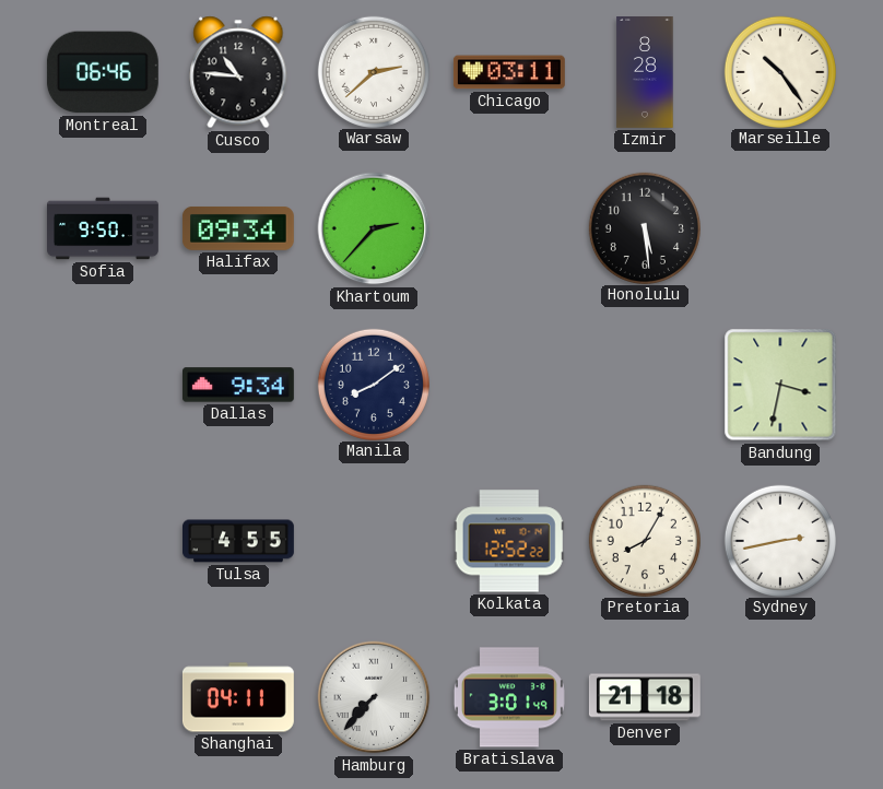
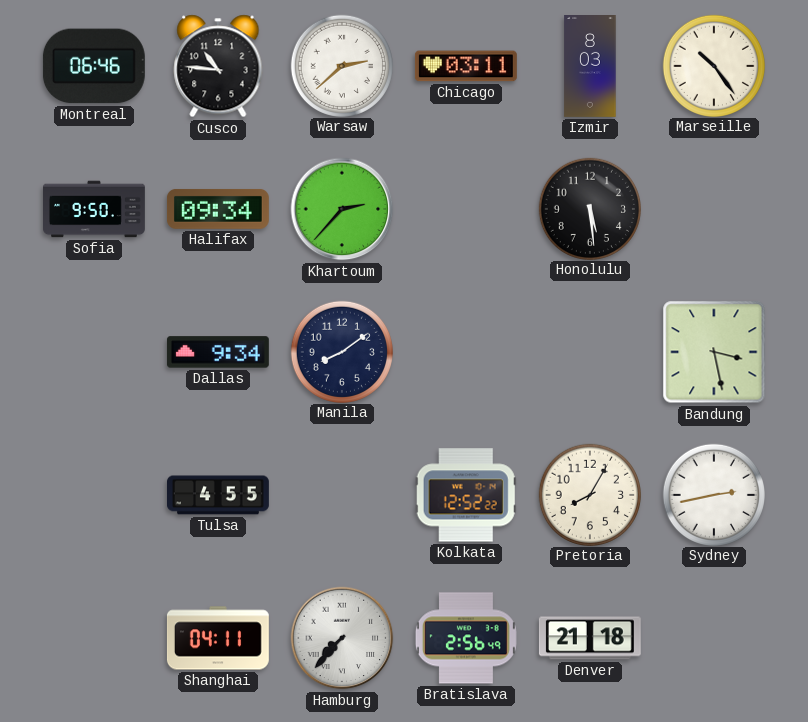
Izmir: 8:28 -> 8:03
Bandung: 3:32 -> 3:28
Bratislava: 3:01 -> 2:56
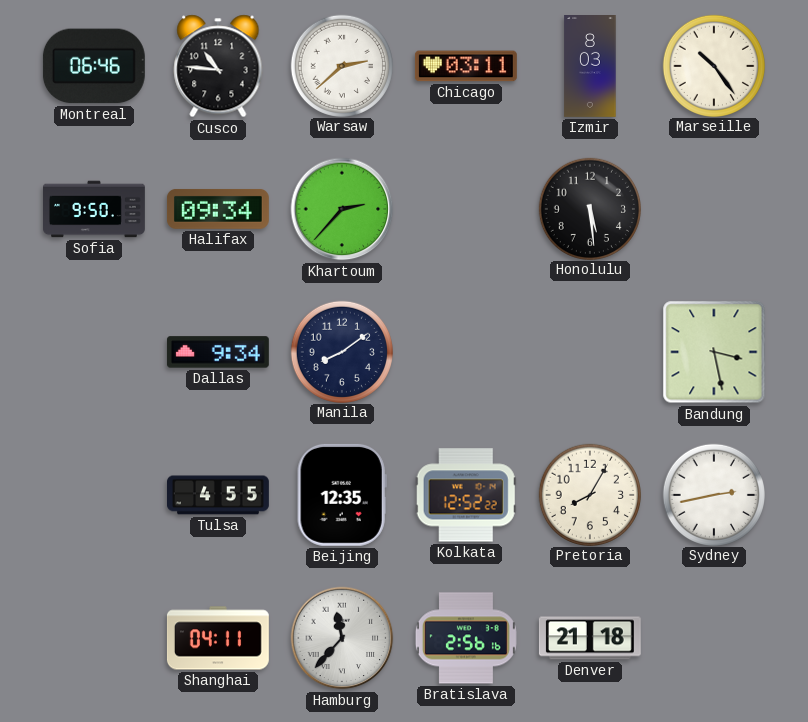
Beijing: none -> 12:35
Hamburg: 7:37 -> 11:37
Bratislava: 2:56:49 -> 2:56:16
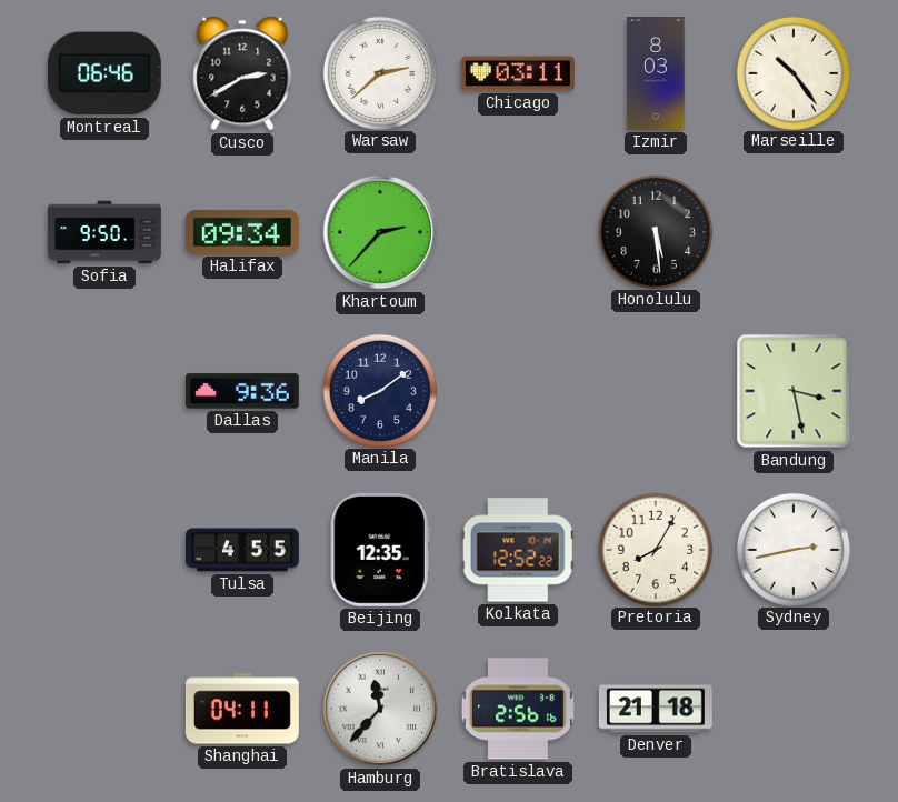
Cusco: 10:46 -> 2:40
Dallas: 9:34 -> 9:36
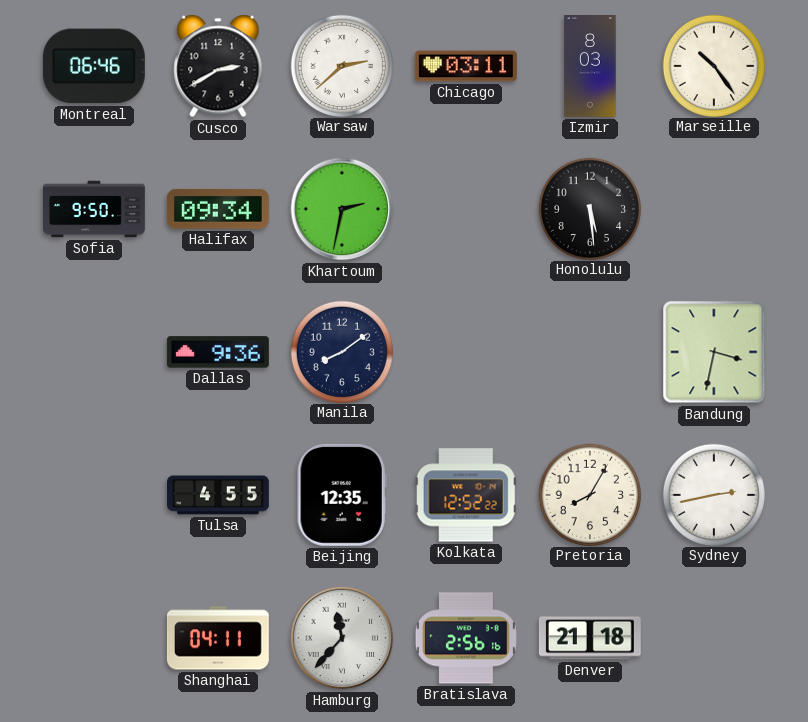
Khartoum: 2:37 -> 2:32
Bandung: 3:28 -> 3:32
